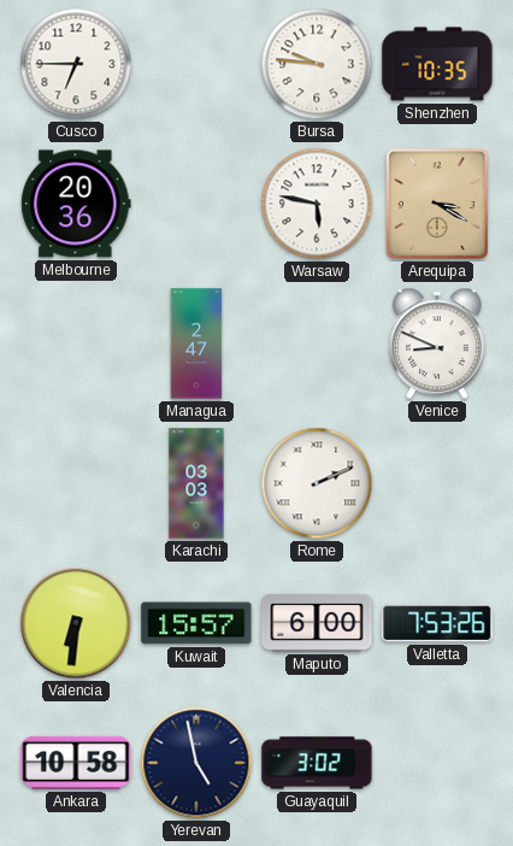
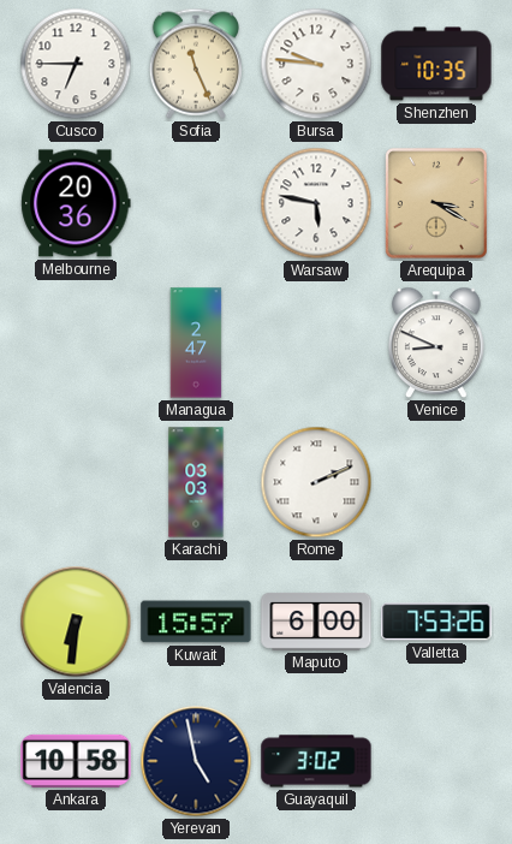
Sofia: none -> 11:26
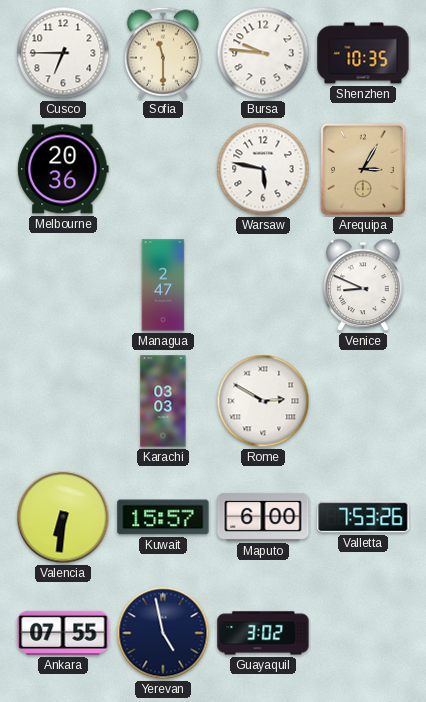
Sofia: 11:26 -> 11:30
Arequipa: 3:20 -> 3:05
Rome: 2:11 -> 2:50
Ankara: 10:58 -> 07:55
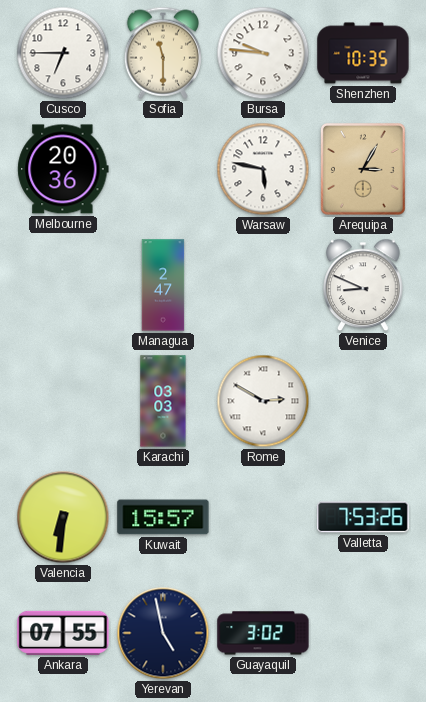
Maputo: 6:00 -> none
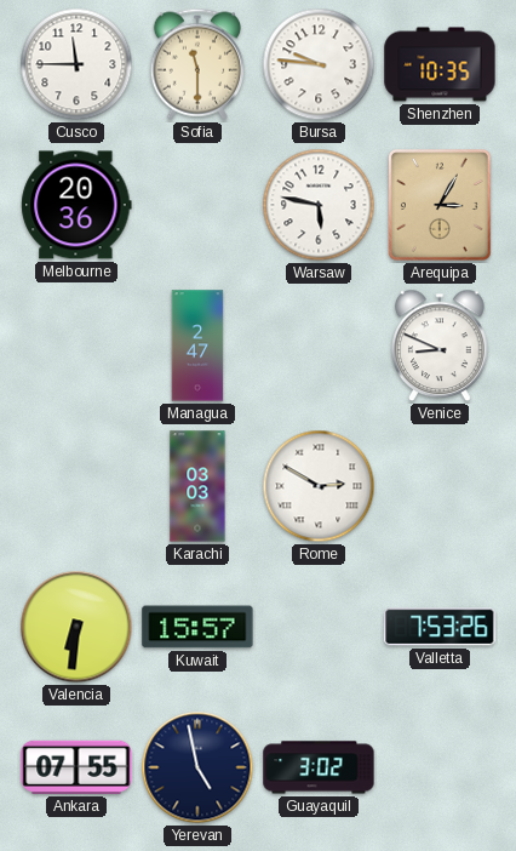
Cusco: 6:45 -> 11:45
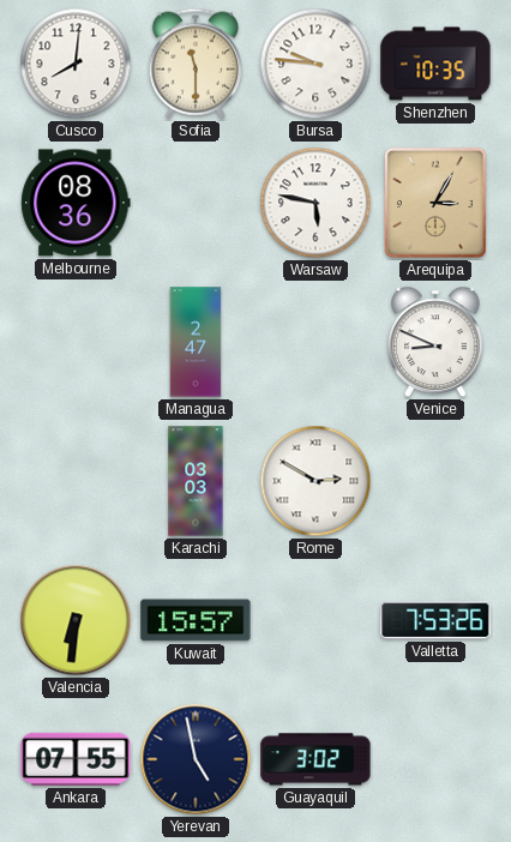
Cusco: 11:45 -> 8:01
Melbourne: 20:36 -> 08:36
